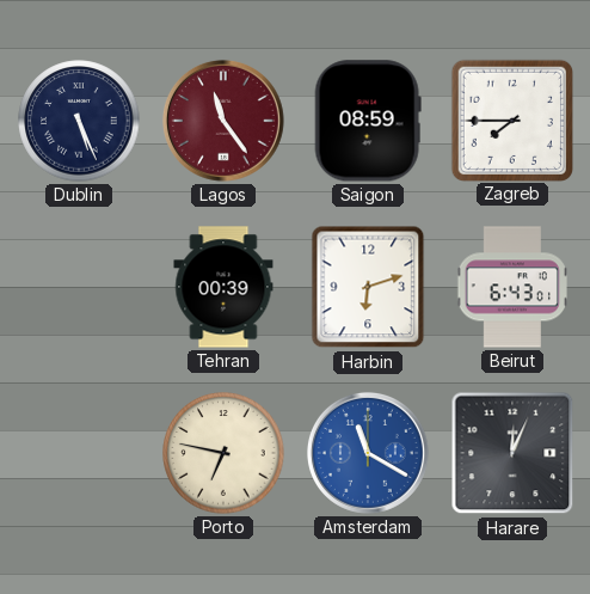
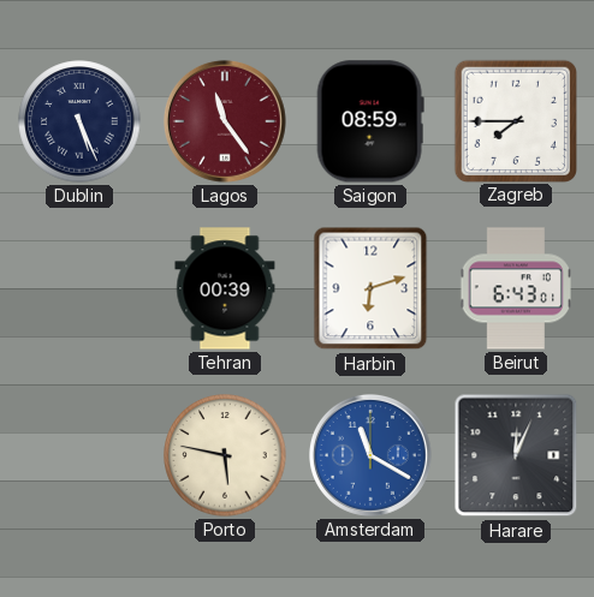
Porto: 6:47 -> 5:47
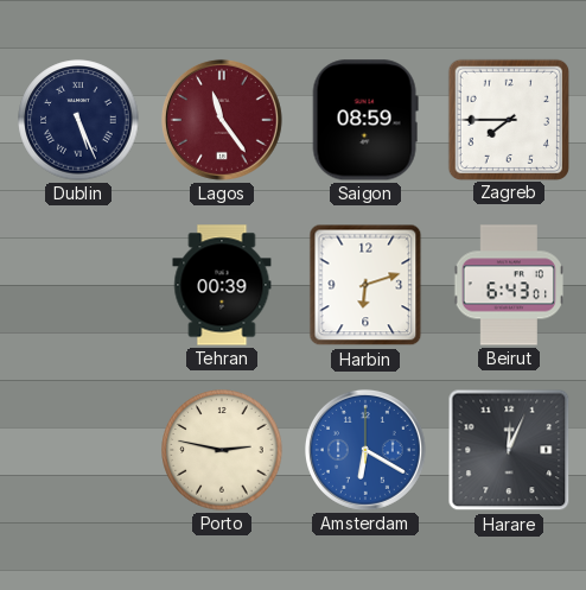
Porto: 5:47 -> 2:47
Amsterdam: 11:20 -> 6:20
